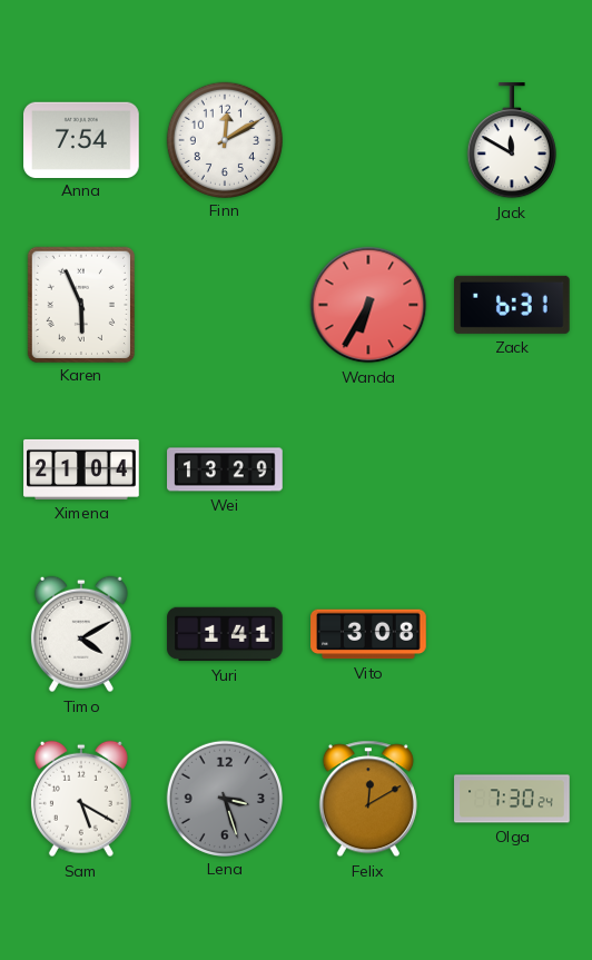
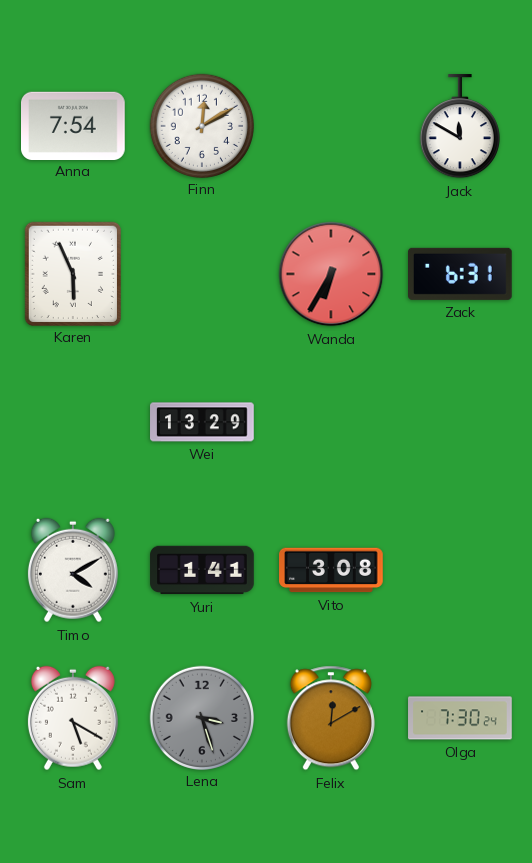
Ximena: 21:04 -> none
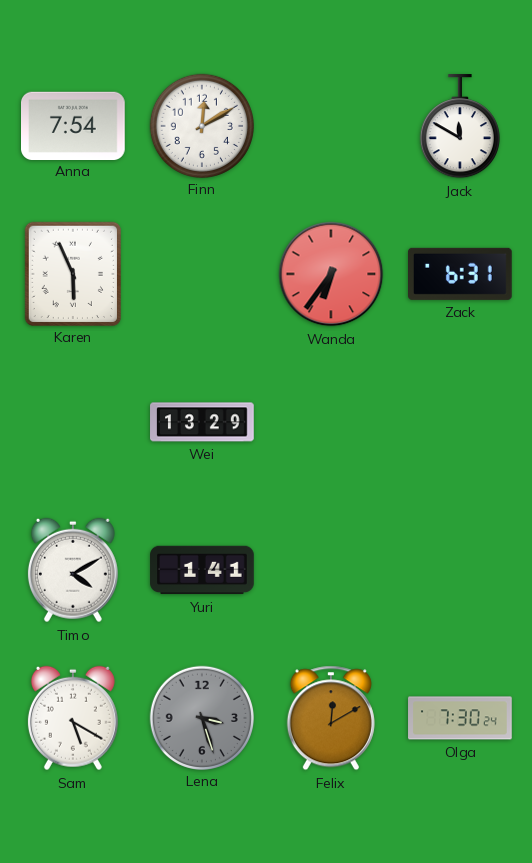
Wanda: 6:35 -> 6:36
Vito: 3:08 -> none
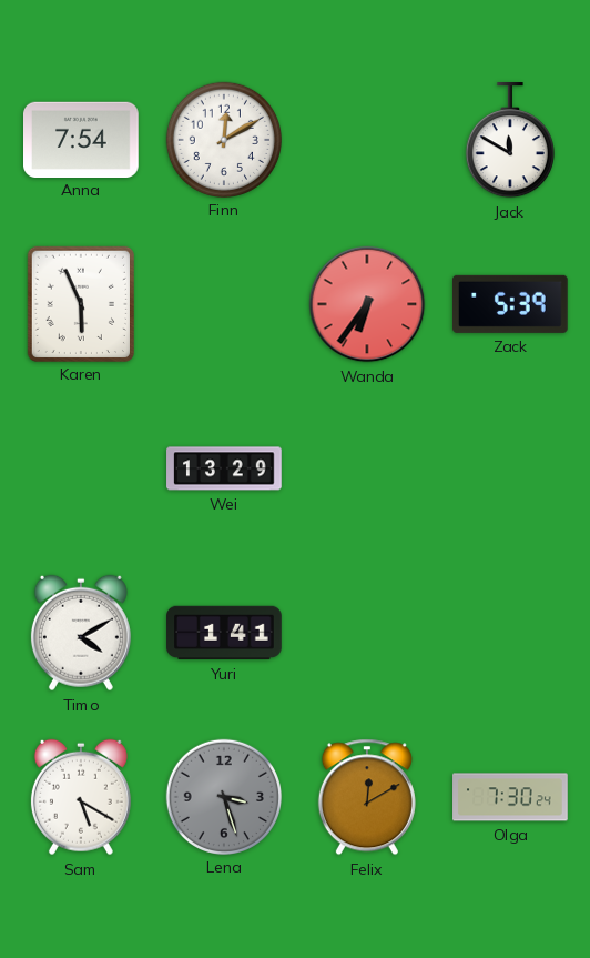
Zack: 6:31 -> 5:39
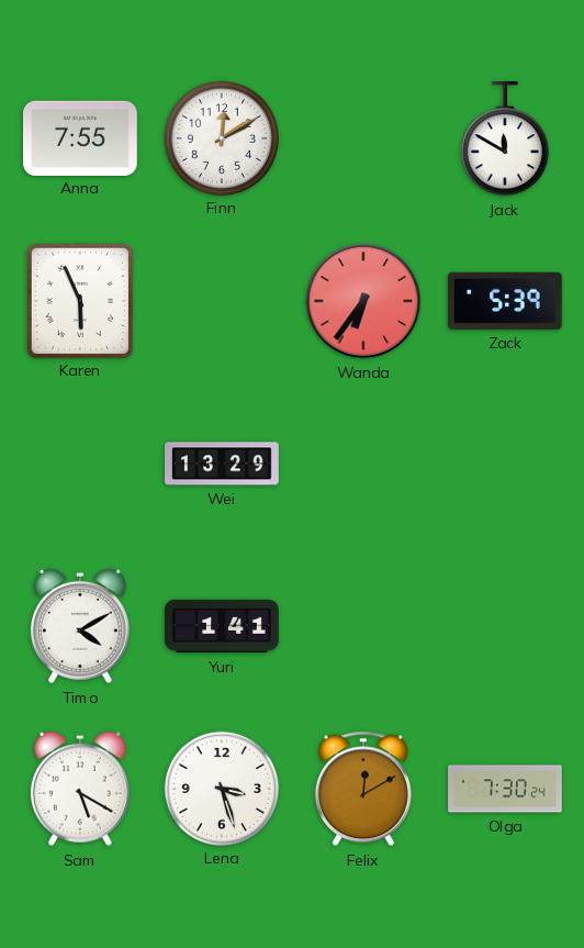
Anna: 7:54 -> 7:55
Lena dial: grey -> white
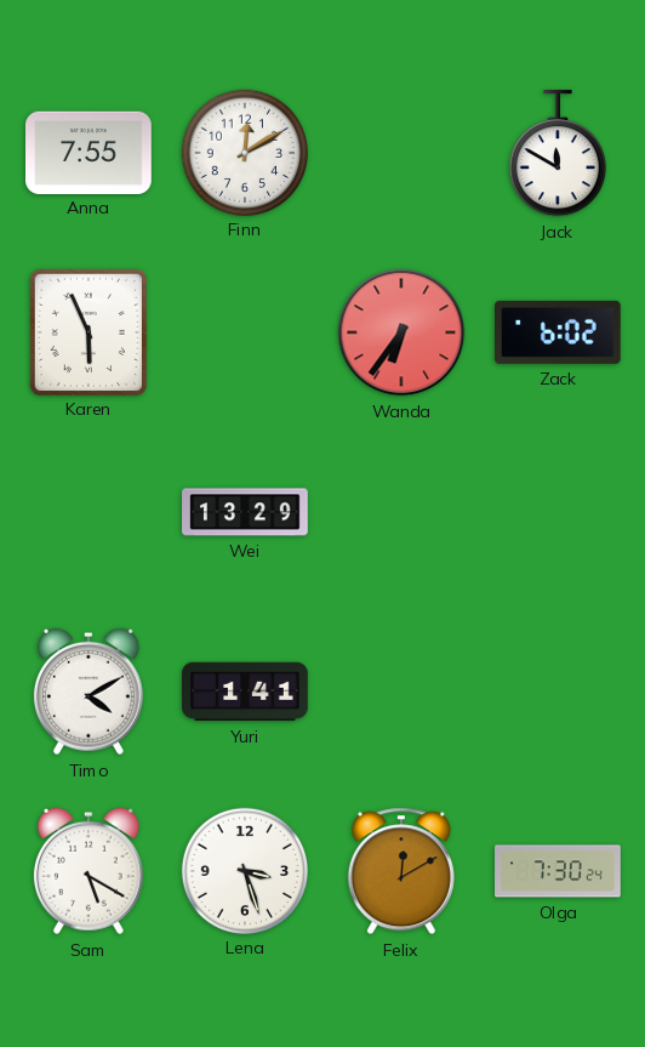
Zack: 5:39 -> 6:02
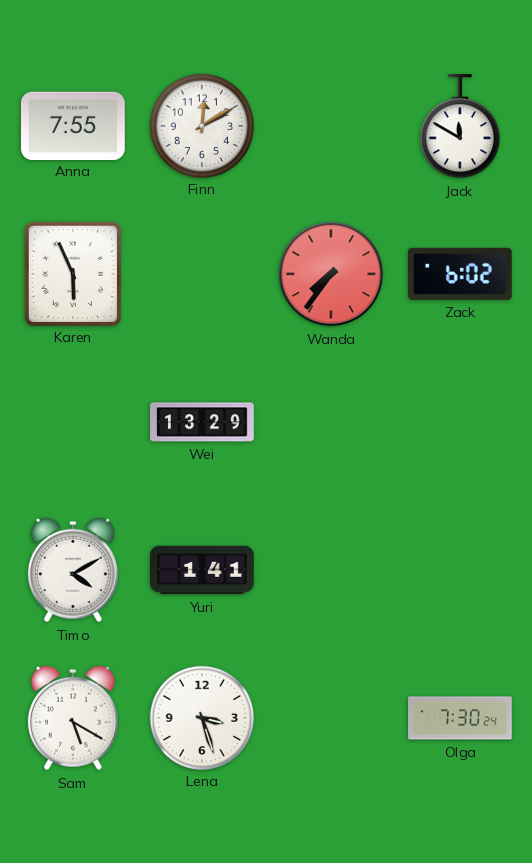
Wanda: 6:36 -> 7:36
Felix: 12:10 -> none
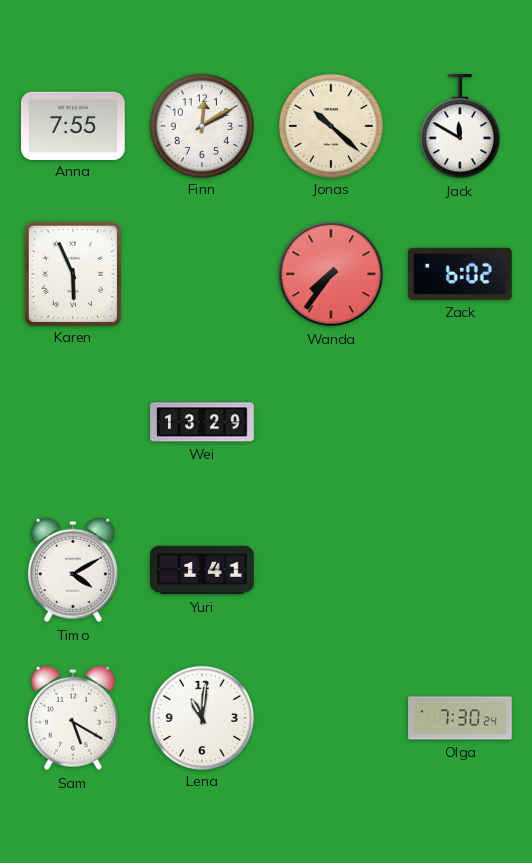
Jonas: none -> 10:22
Lena: 3:27 -> 11:01
